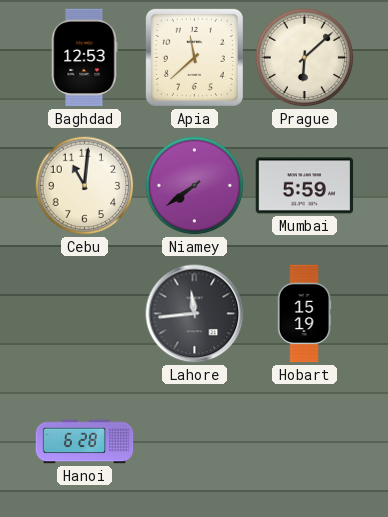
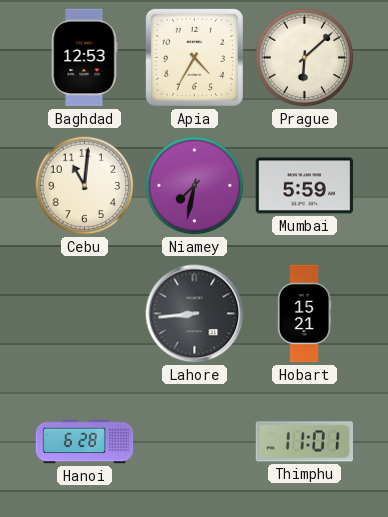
Apia: 11:38 -> 4:35
Niamey: 7:39 -> 7:32
Lahore: 11:44 -> 8:44
Hobart: 15:19 -> 15:21
Thimphu: none -> 11:01
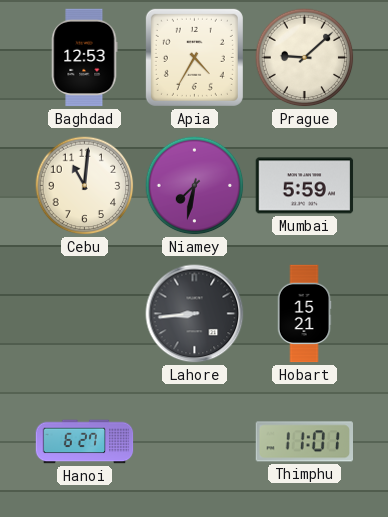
Prague: 6:08 -> 9:08
Hanoi: 6:28 -> 6:27
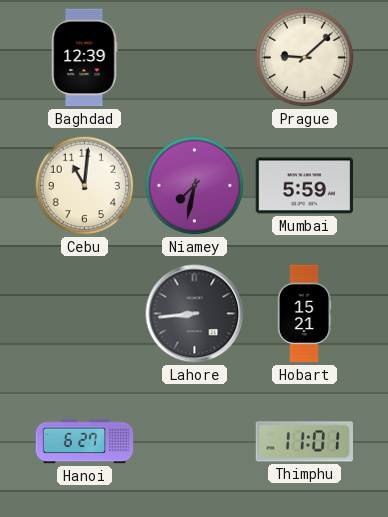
Baghdad: 12:53 -> 12:39
Apia: 4:35 -> none
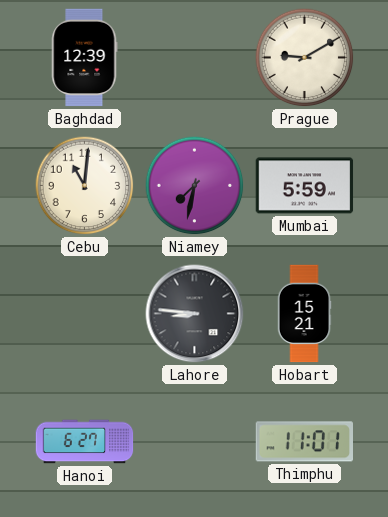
Prague: 9:08 -> 9:10
Lahore: 8:44 -> 8:46
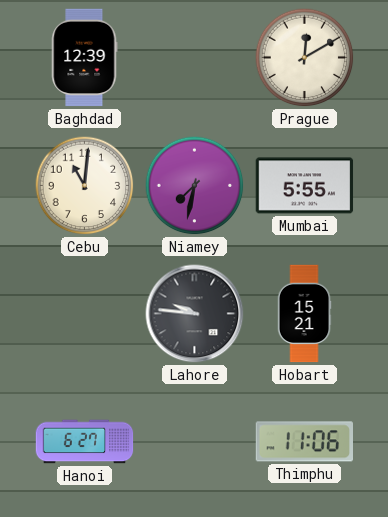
Prague: 9:10 -> 12:10
Mumbai: 5:59 -> 5:55
Lahore: 8:46 -> 9:46
Thimphu: 11:01 -> 11:06
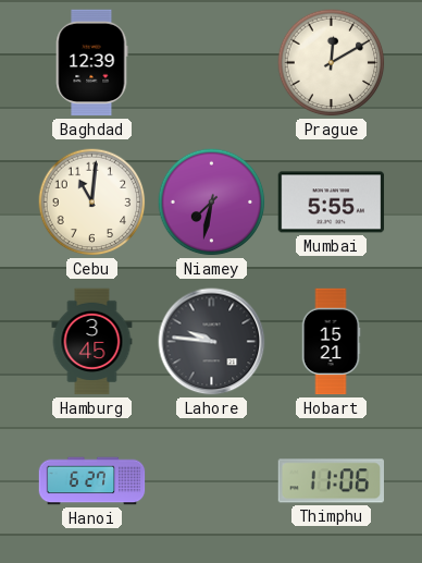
Hamburg: none -> 3:45
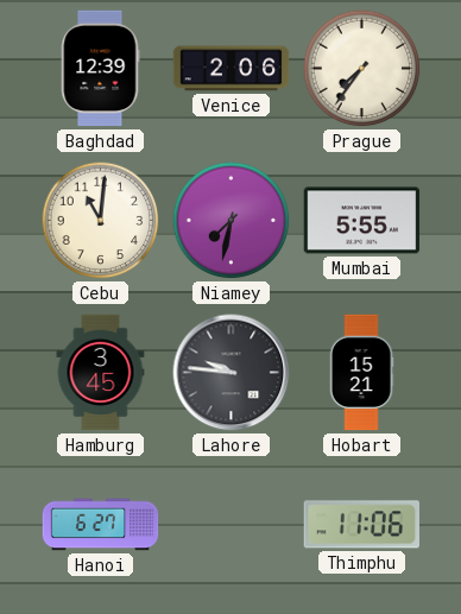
Venice: none -> 2:06
Prague: 12:10 -> 7:36
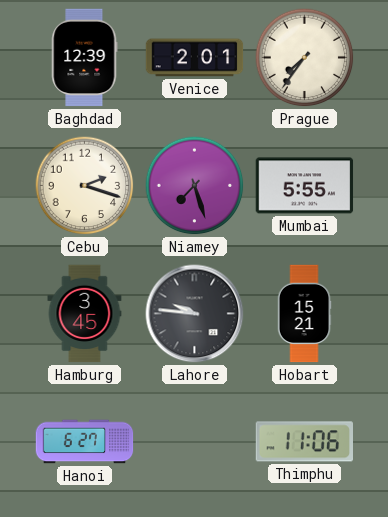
Venice: 2:06 -> 2:01
Cebu: 11:01 -> 2:18
Niamey: 7:32 -> 7:27
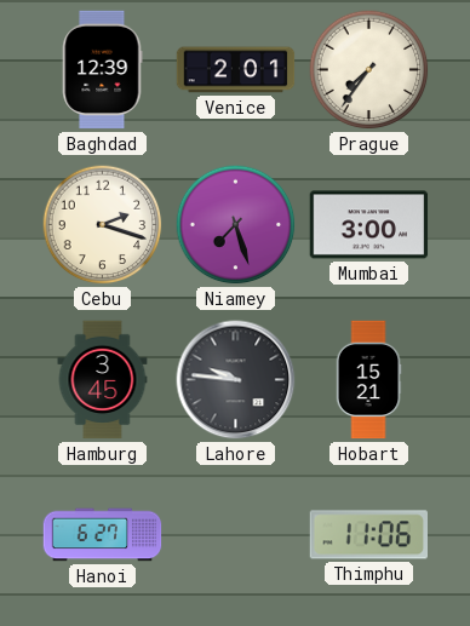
Mumbai: 5:55 -> 3:00
